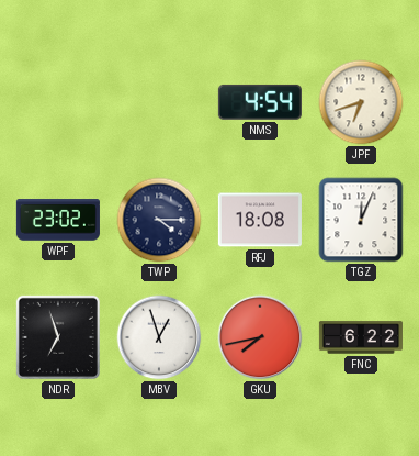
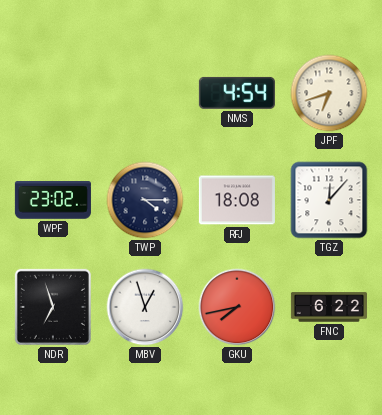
TGZ: 12:04 -> 12:07
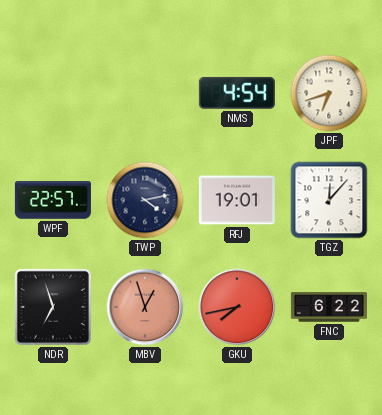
WPF: 23:02 -> 22:57
TWP: 4:15 -> 4:13
RFJ: 18:08 -> 19:01
MBV dial: white -> salmon
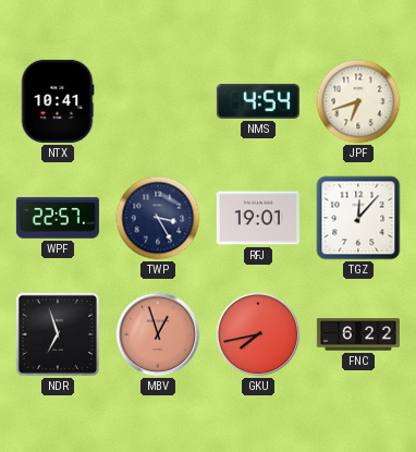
NTX: none -> 10:41
TWP: 4:13 -> 3:25
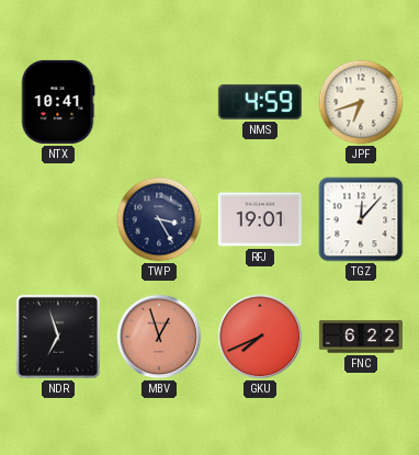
NMS: 4:54 -> 4:59
WPF: 22:57 -> none
GKU: 7:43 -> 7:41
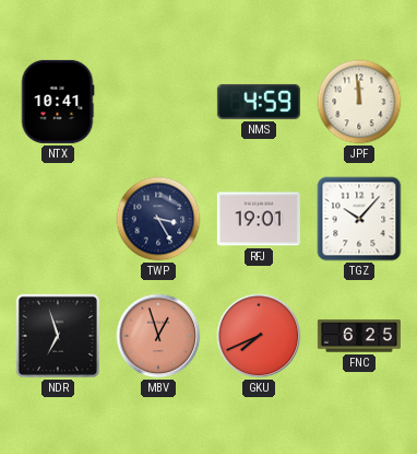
JPF: 6:42 -> 11:59
TGZ: 12:07 -> 10:07
FNC: 6:22 -> 6:25
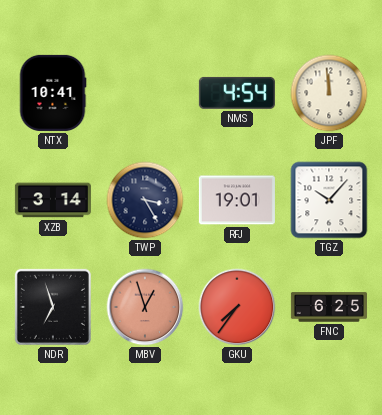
NMS: 4:59 -> 4:54
XZB: none -> 3:14
GKU: 7:41 -> 7:36
